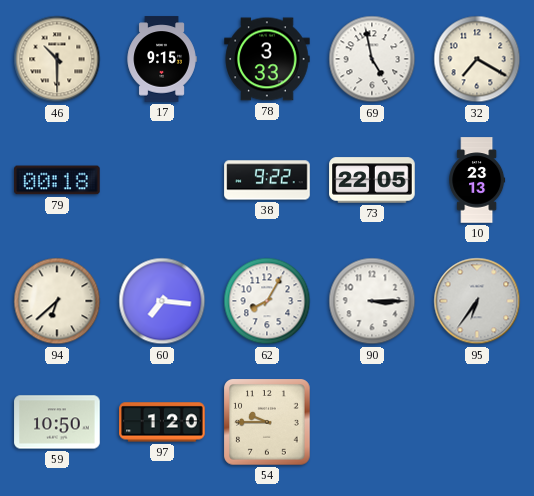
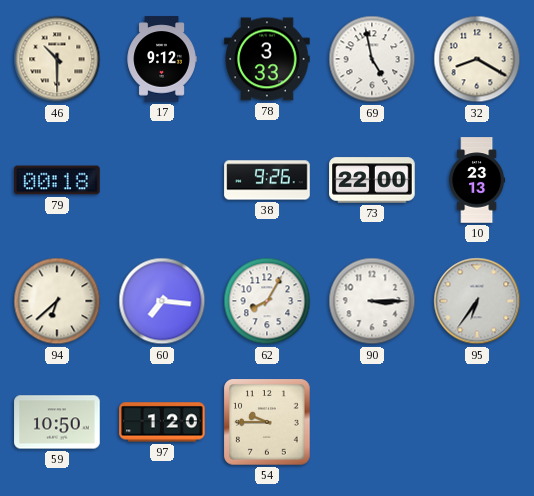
17: 9:15 -> 9:12
32: 7:20 -> 8:20
38: 9:22 -> 9:26
73: 22:05 -> 22:00
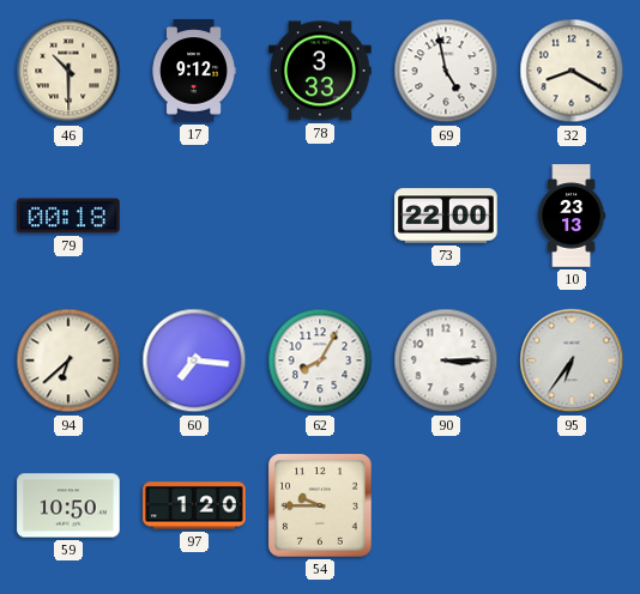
38: 9:26 -> none
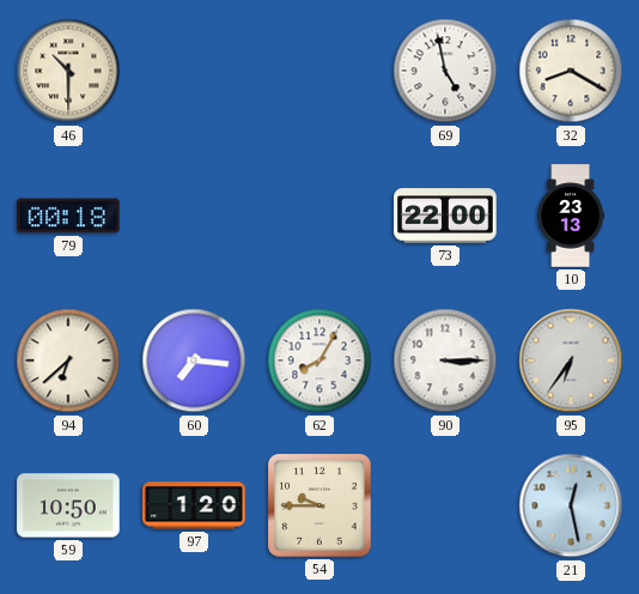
17: 9:12 -> none
78: 3:33 -> none
21: none -> 12:28
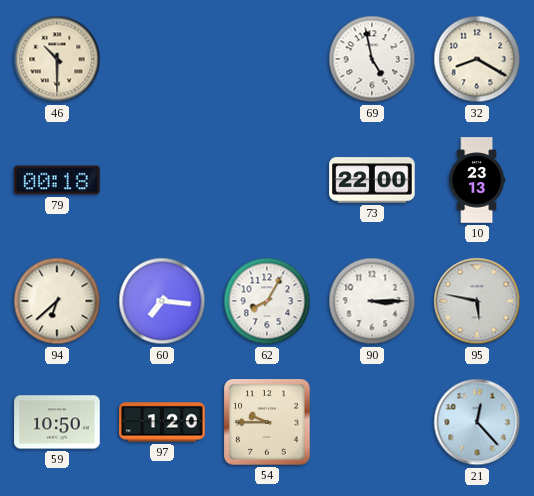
95: 6:36 -> 5:47
21: 12:28 -> 12:23
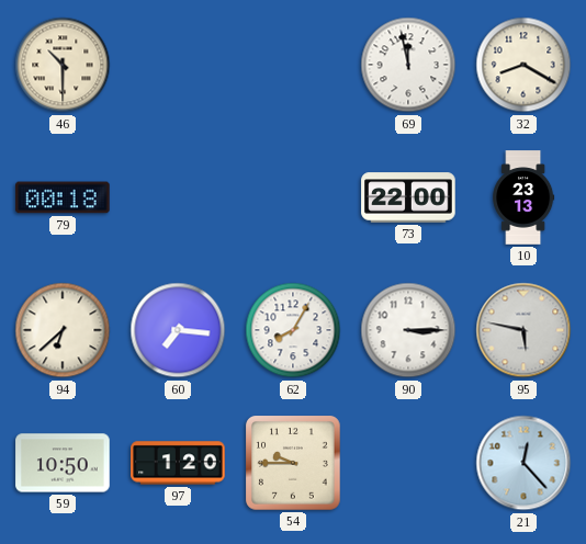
69: 4:58 -> 11:58
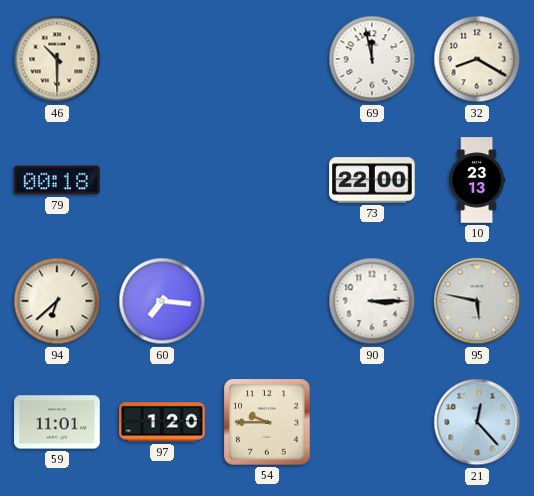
62: 8:05 -> none
59: 10:50 -> 11:01
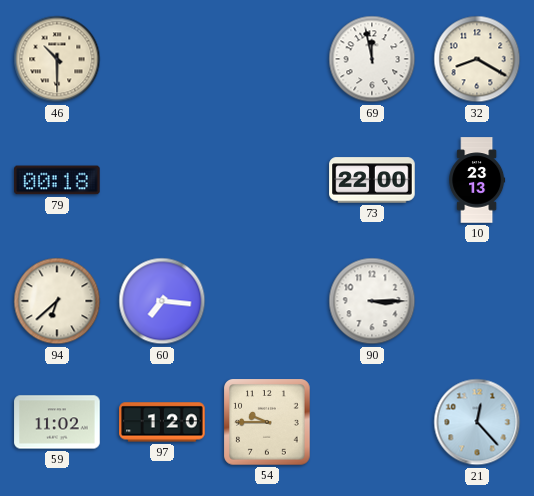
95: 5:47 -> none
59: 11:01 -> 11:02
